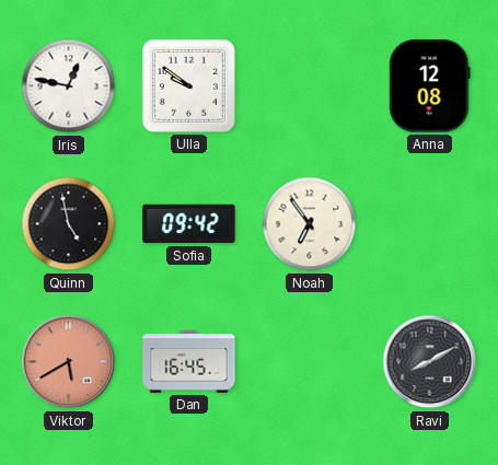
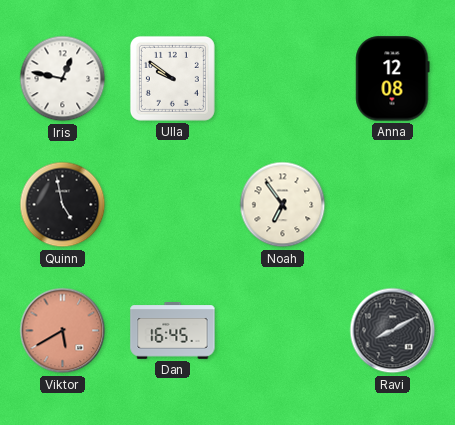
Sofia: 09:42 -> none
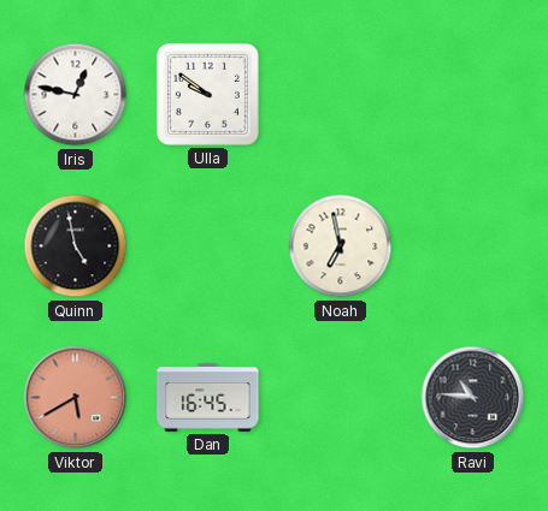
Anna: 12:08 -> none
Noah: 6:54 -> 6:58
Ravi: 8:10 -> 10:46
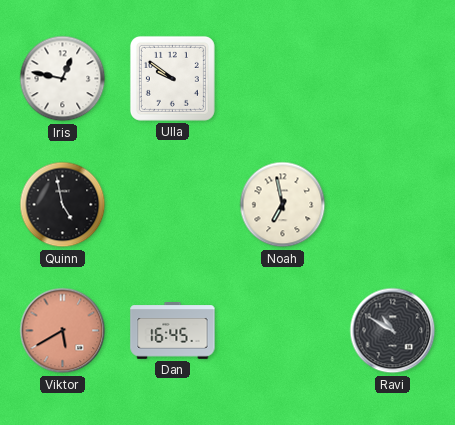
Ravi: 10:46 -> 10:50
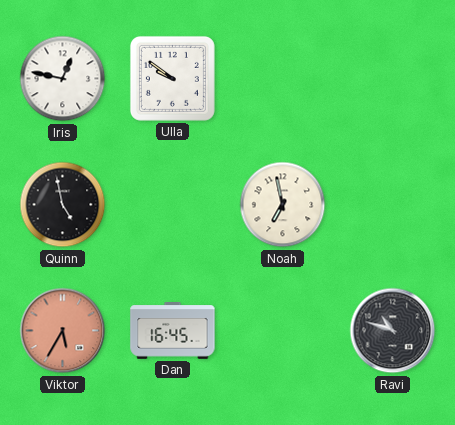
Viktor: 5:40 -> 5:35
Ravi: 10:50 -> 10:48
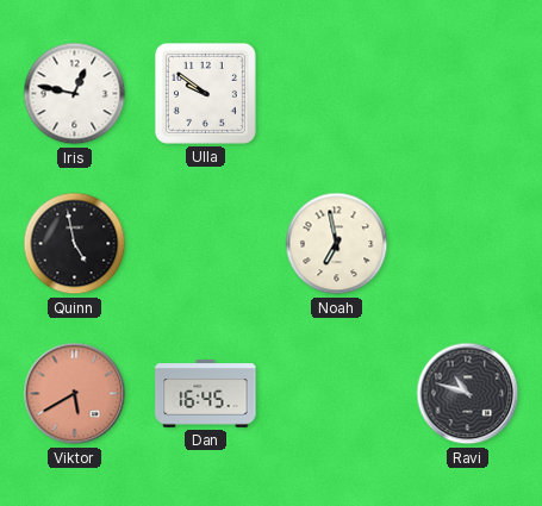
Viktor: 5:35 -> 5:40
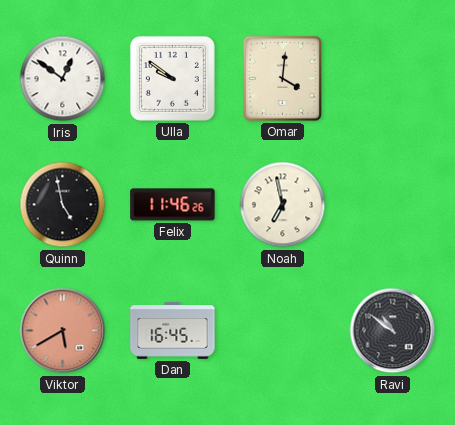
Iris: 12:47 -> 12:51
Omar: none -> 4:01
Felix: none -> 11:46
Ravi: 10:48 -> 10:51
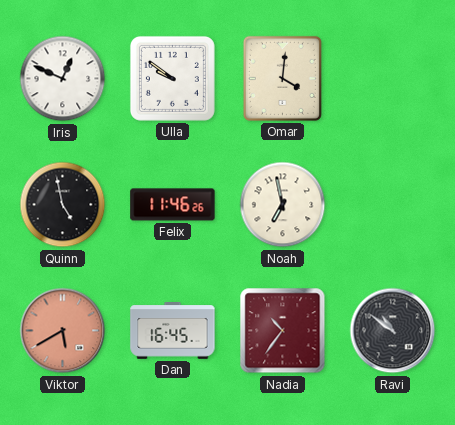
Iris: 12:51 -> 12:49
Nadia: none -> 10:36
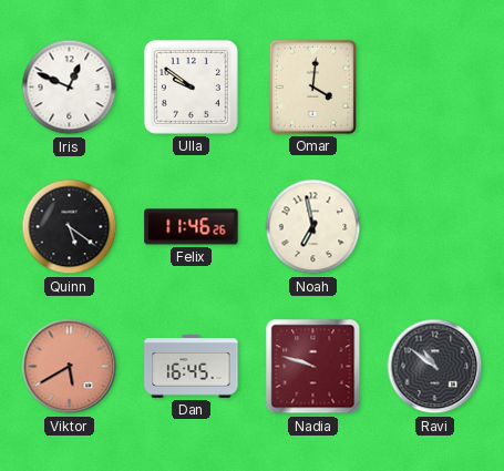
Quinn: 4:58 -> 5:21
Nadia: 10:36 -> 9:48
